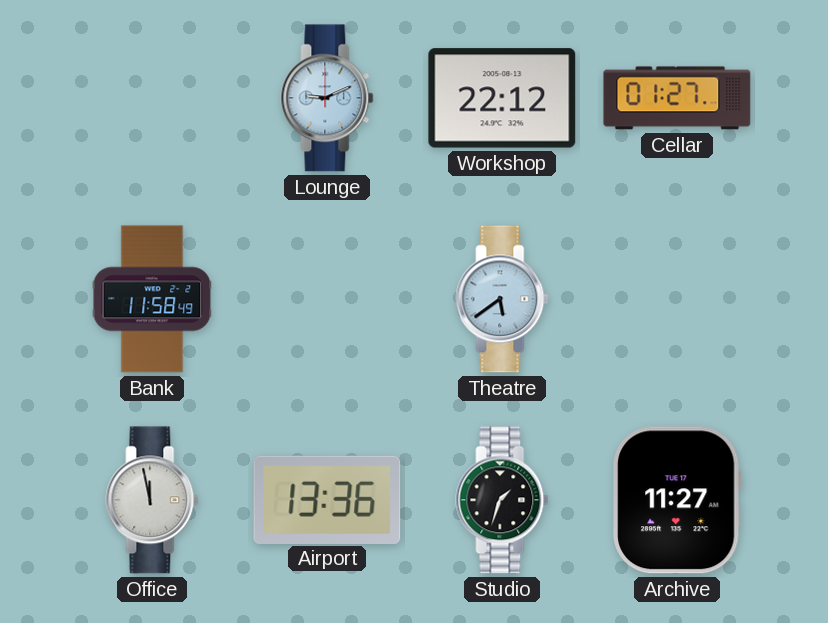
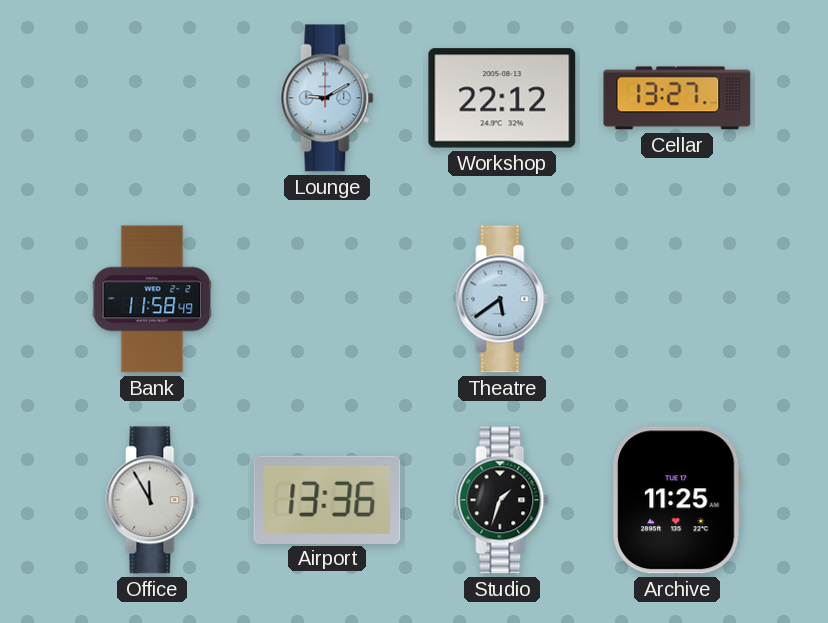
Lounge: 9:11 -> 9:10
Cellar: 01:27 -> 13:27
Office: 11:58 -> 11:55
Archive: 11:27 -> 11:25
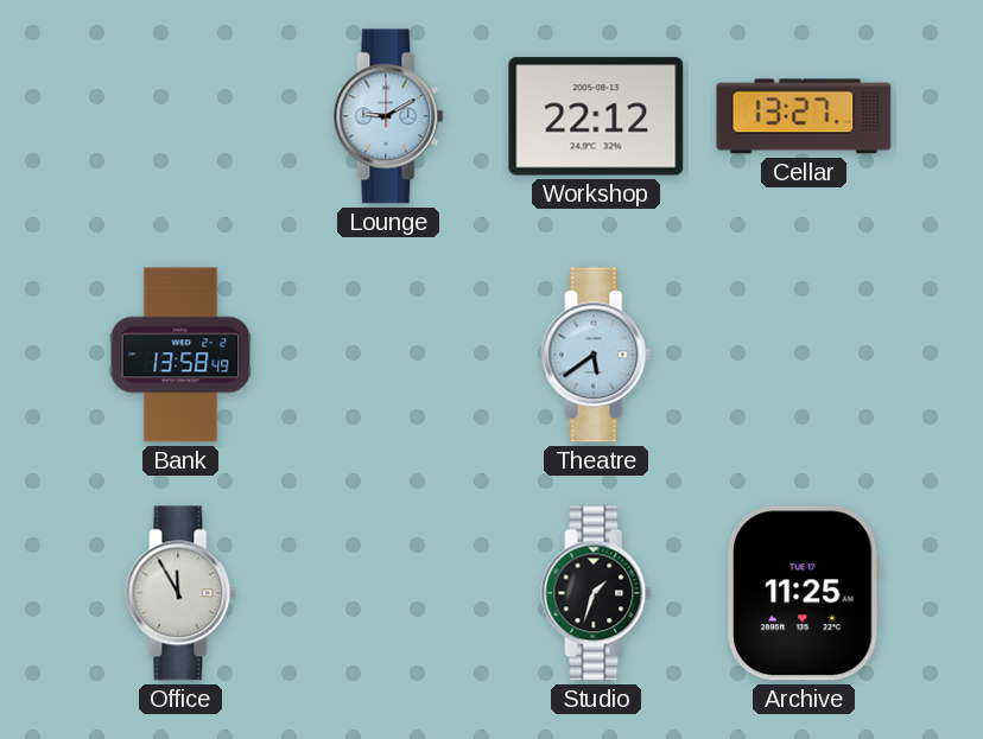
Bank: 11:58 -> 13:58
Airport: 13:36 -> none
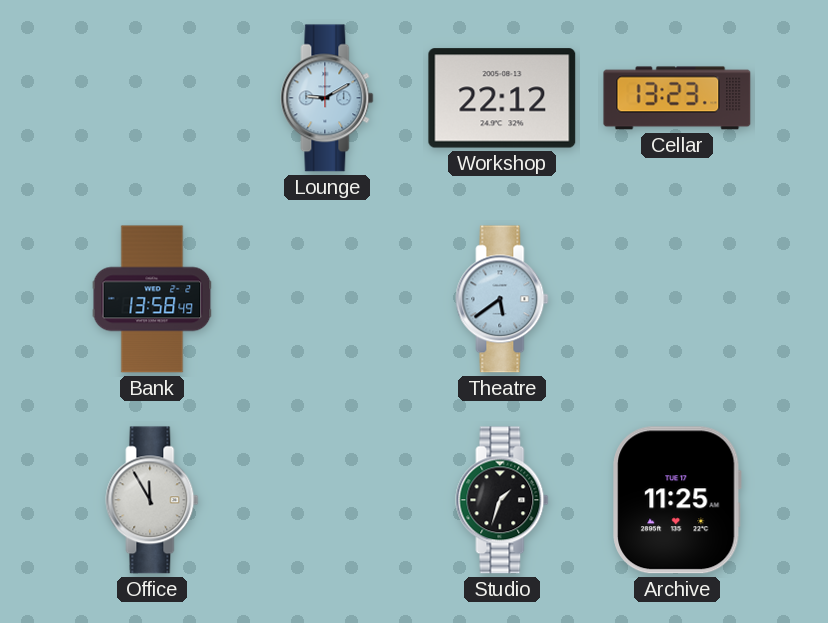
Cellar: 13:27 -> 13:23
